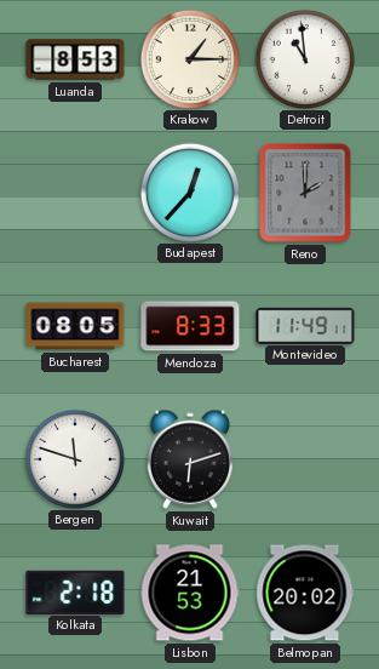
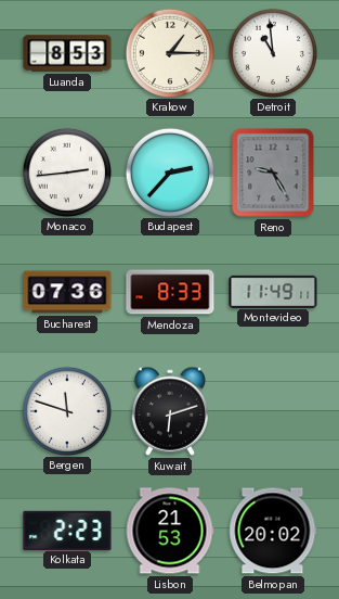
Monaco: none -> 2:44
Budapest: 12:37 -> 2:37
Reno: 2:00 -> 9:25
Bucharest: 08:05 -> 07:36
Kolkata: 2:18 -> 2:23
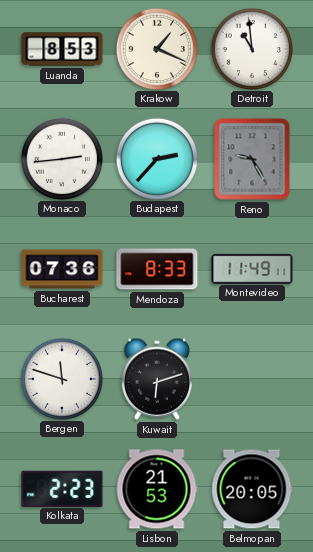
Krakow: 1:15 -> 1:19
Belmopan: 20:02 -> 20:05
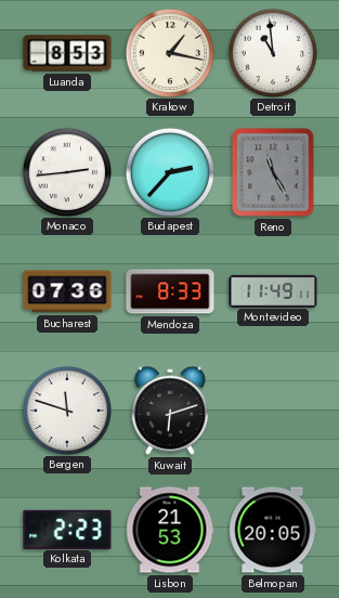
Krakow: 1:19 -> 1:17
Reno: 9:25 -> 11:25
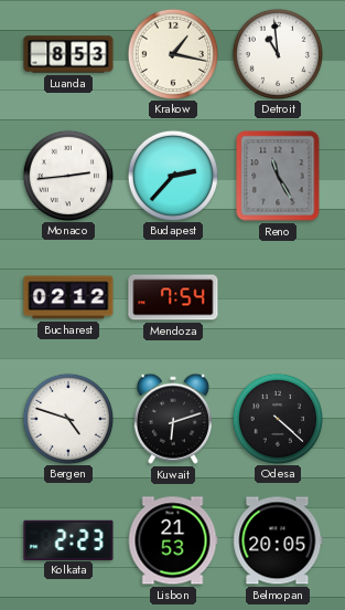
Bucharest: 07:36 -> 02:12
Mendoza: 8:33 -> 7:54
Montevideo: 11:49 -> none
Bergen: 11:48 -> 4:48
Odesa: none -> 4:22
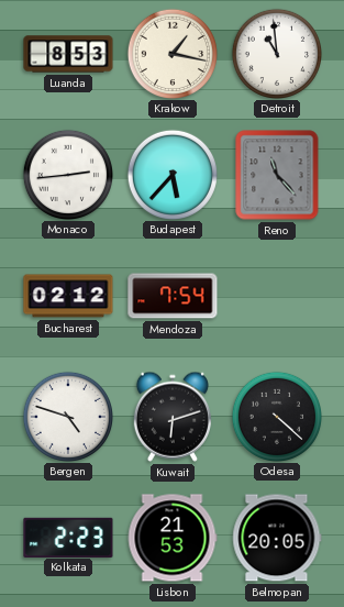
Budapest: 2:37 -> 5:37
Reno: 11:25 -> 11:23
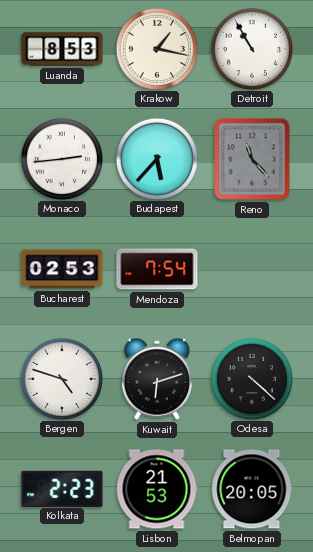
Detroit: 10:59 -> 10:55
Bucharest: 02:12 -> 02:53
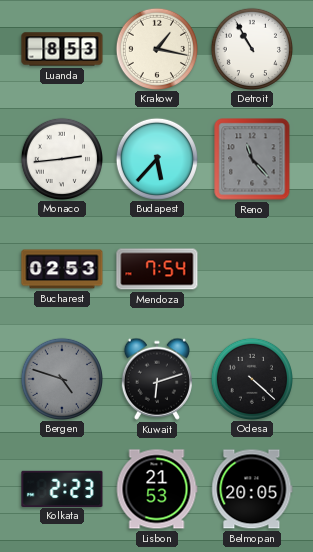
Bergen dial: white -> grey
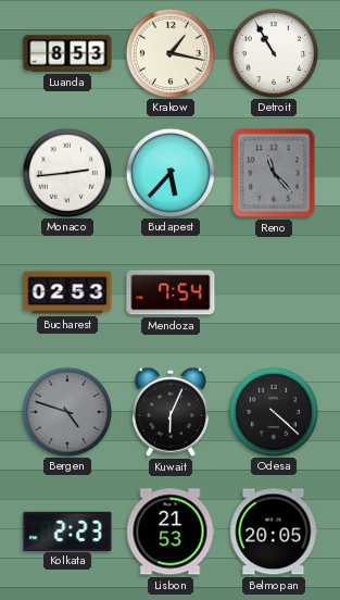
Kuwait: 6:12 -> 6:04
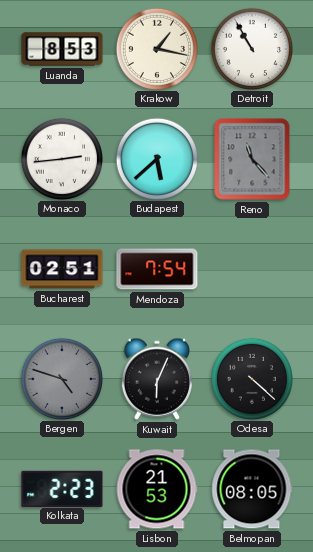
Budapest: 5:37 -> 5:38
Bucharest: 02:53 -> 02:51
Belmopan: 20:05 -> 08:05
